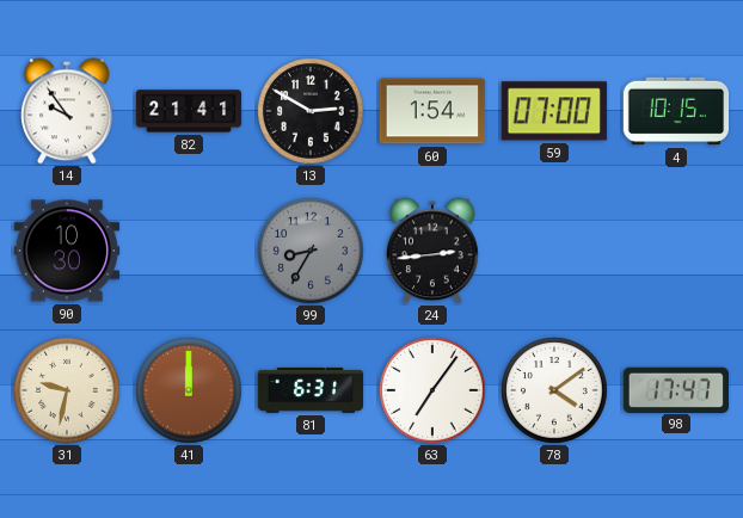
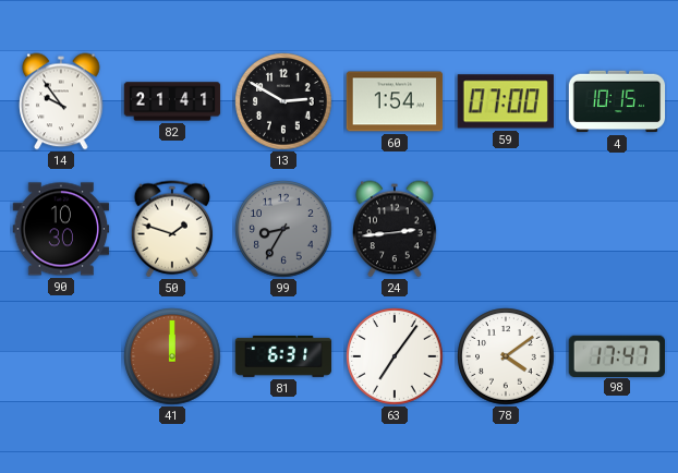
50: none -> 1:48
31: 9:32 -> none
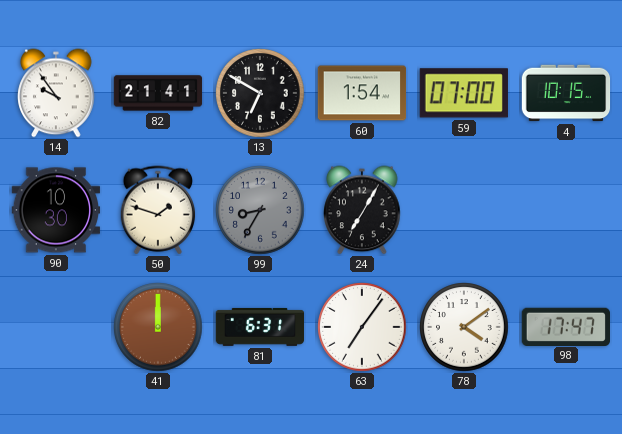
13: 2:50 -> 6:50
24: 2:44 -> 7:05
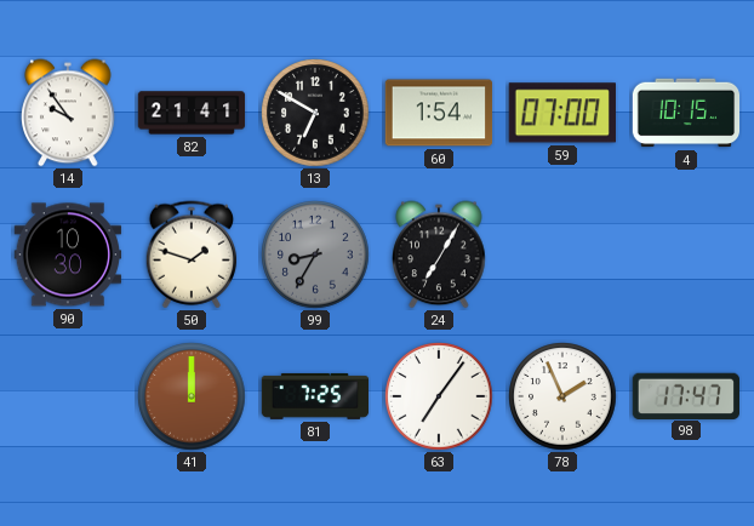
81: 6:31 -> 7:25
78: 4:09 -> 1:56
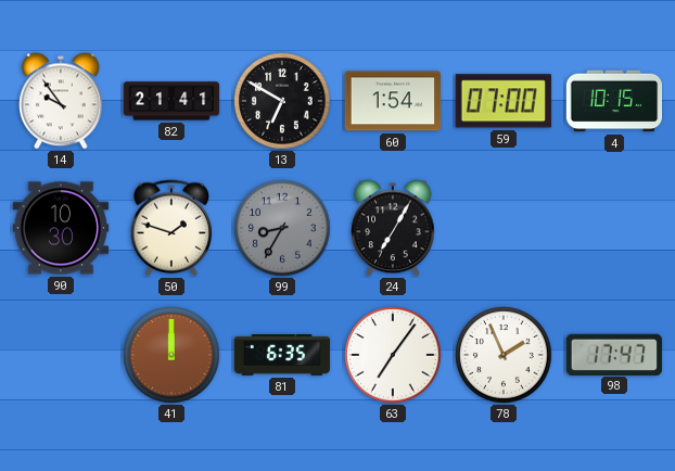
81: 7:25 -> 6:35
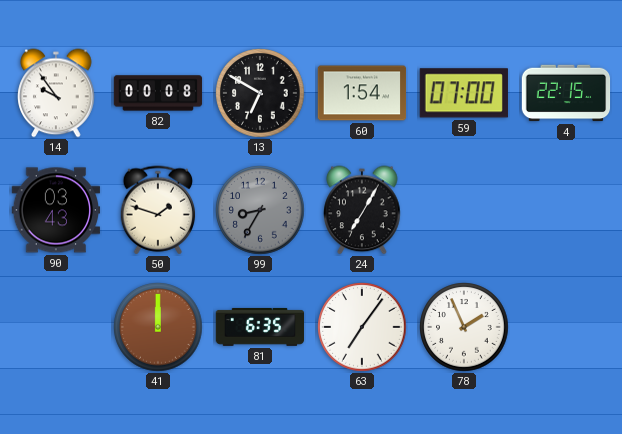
82: 21:41 -> 00:08
4: 10:15 -> 22:15
90: 10:30 -> 03:43
98: 17:47 -> none
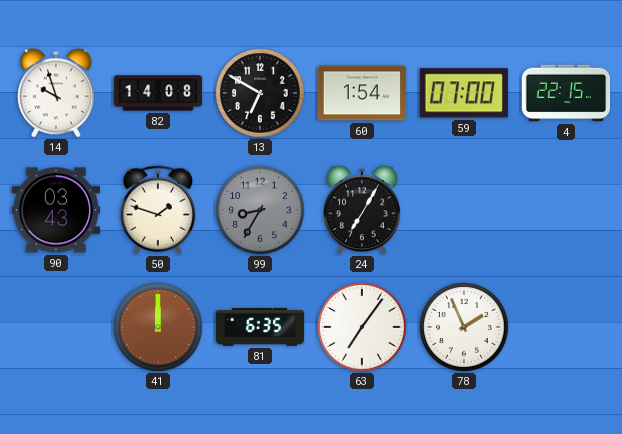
14: 9:54 -> 9:57
82: 00:08 -> 14:08
